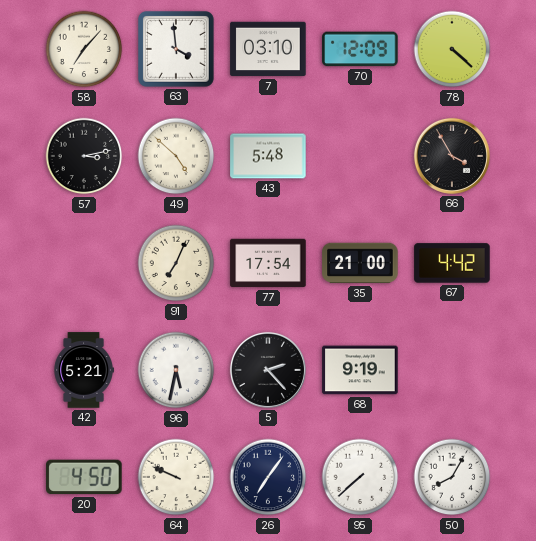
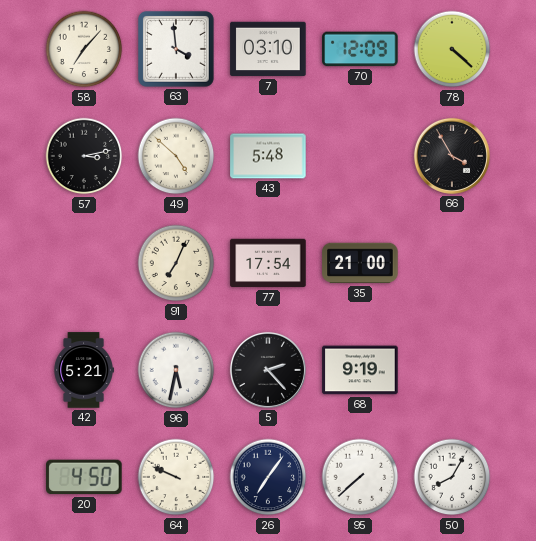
67: 4:42 -> none
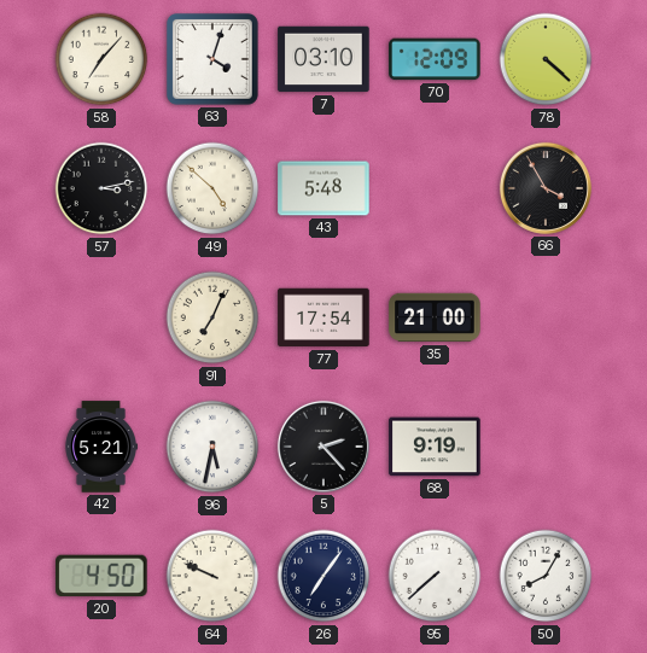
63: 3:59 -> 4:03
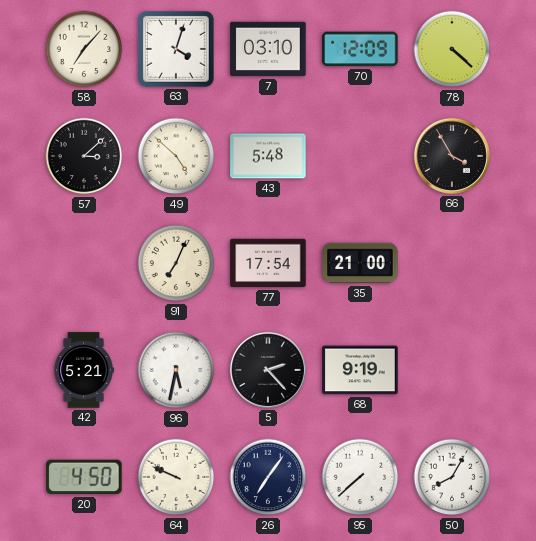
57: 3:13 -> 3:08
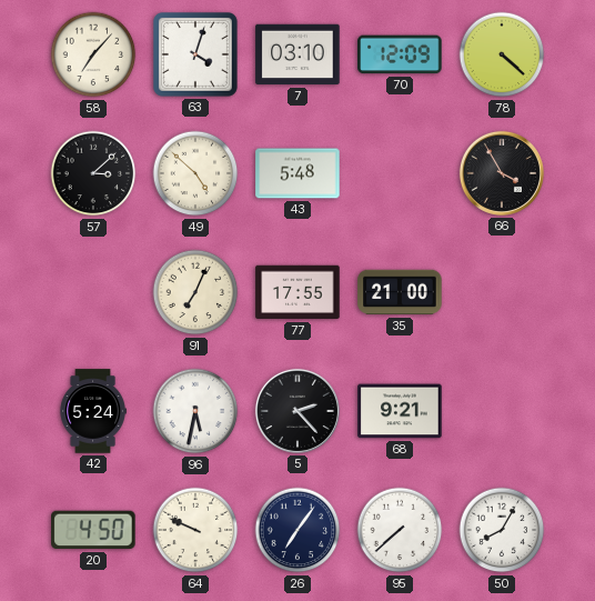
77: 17:54 -> 17:55
42: 5:21 -> 5:24
68: 9:19 -> 9:21
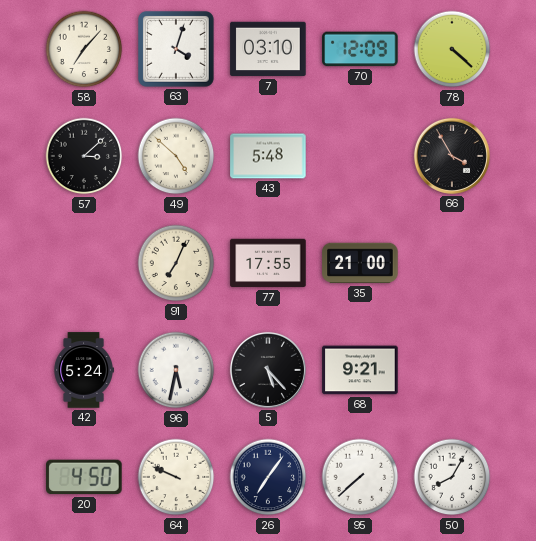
5: 2:23 -> 5:23
